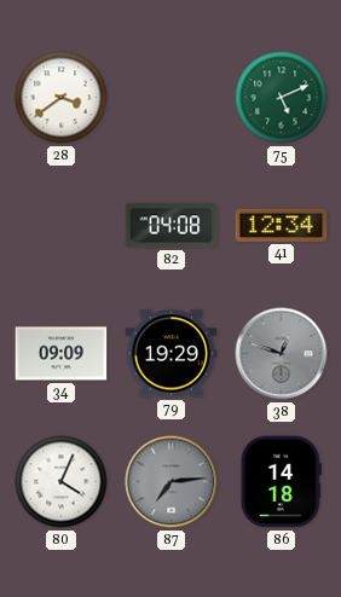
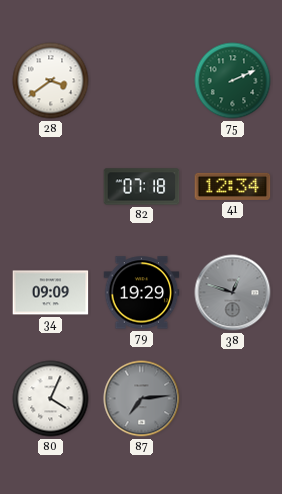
75: 5:11 -> 2:11
82: 04:08 -> 07:18
86: 14:18 -> none
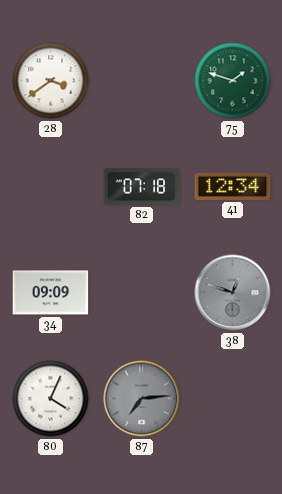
75: 2:11 -> 1:48
79: 19:29 -> none
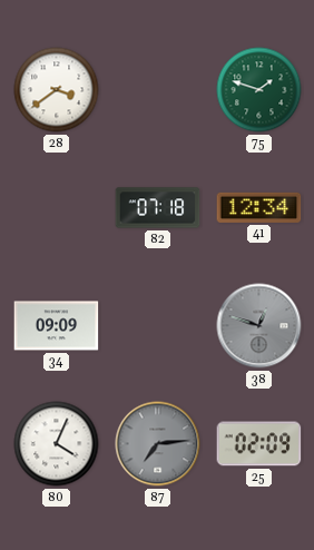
25: none -> 02:09
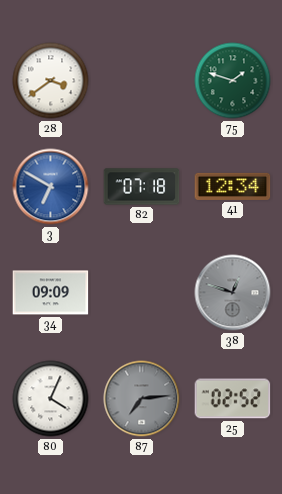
3: none -> 6:50
25: 02:09 -> 02:52
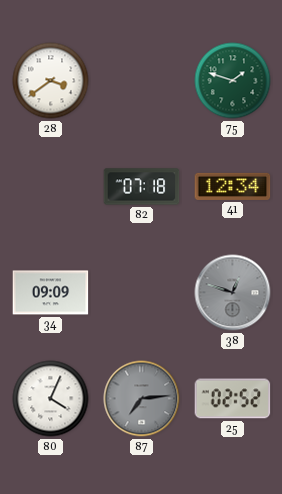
3: 6:50 -> none
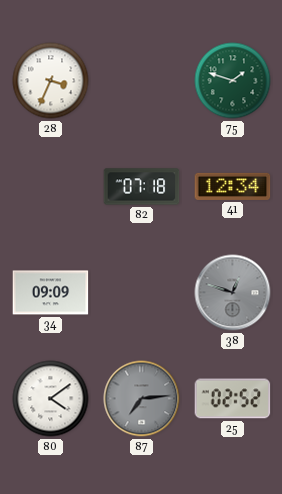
28: 3:39 -> 3:34
80: 4:04 -> 4:09
